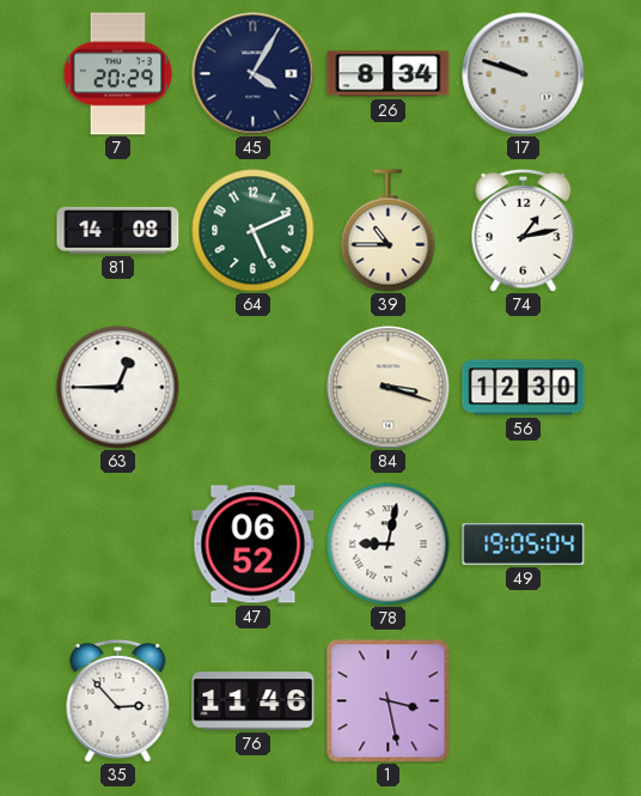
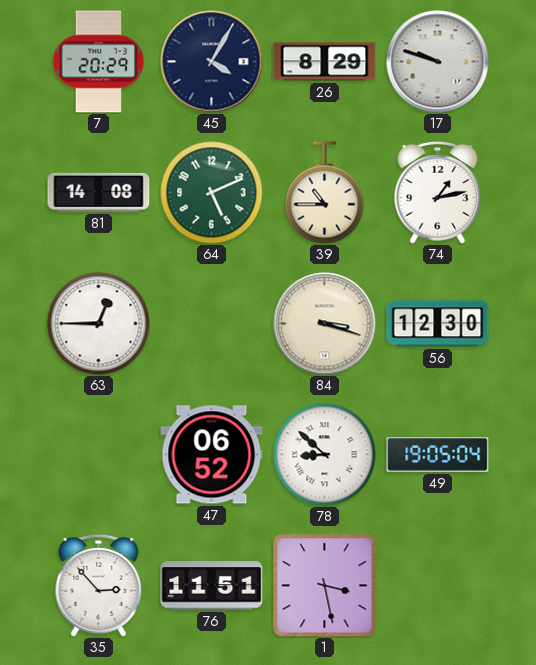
26: 8:34 -> 8:29
78: 9:02 -> 8:52
76: 11:46 -> 11:51
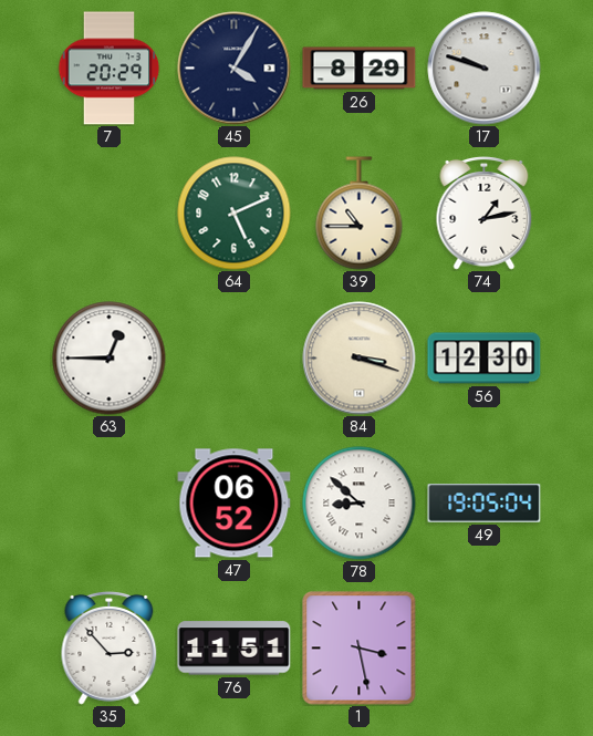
81: 14:08 -> none
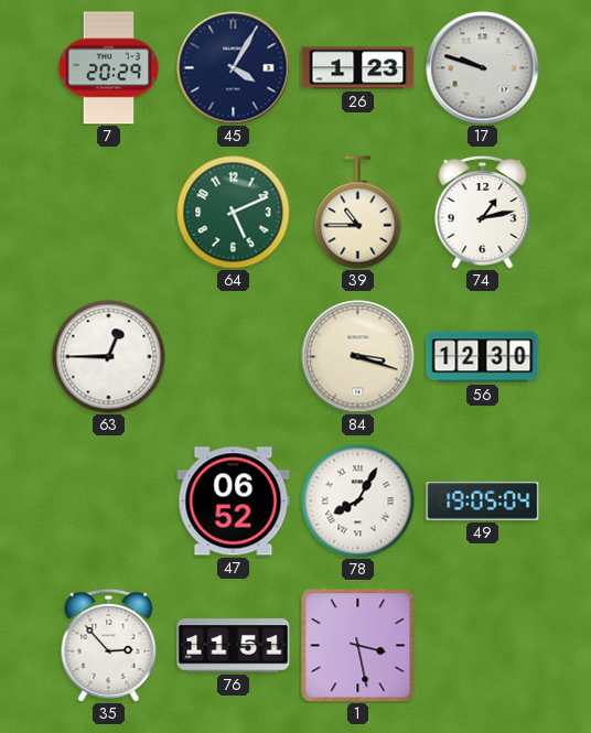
26: 8:29 -> 1:23
78: 8:52 -> 8:05
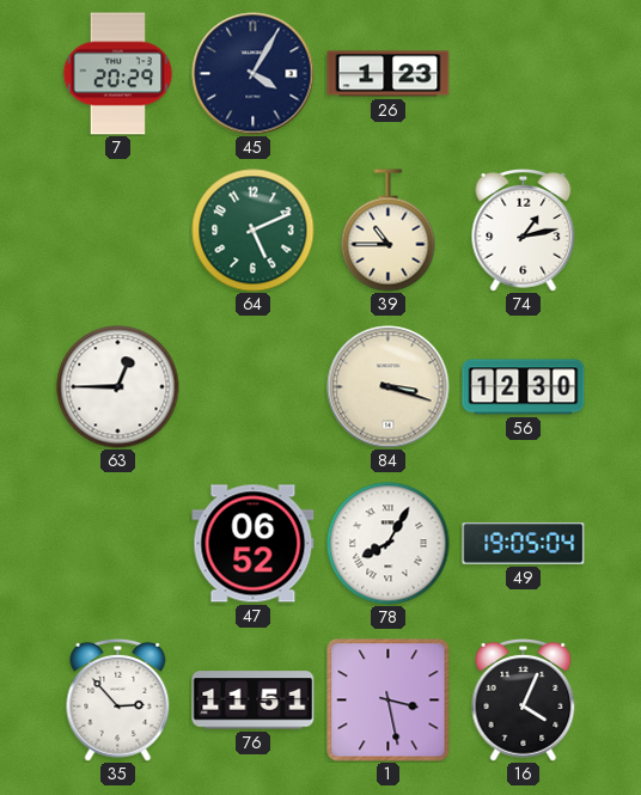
17: 9:48 -> none
16: none -> 4:04
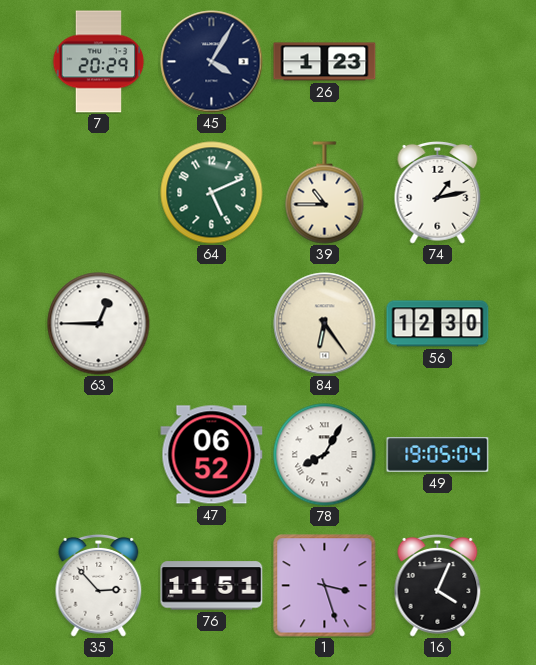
84: 3:18 -> 6:24
1: 3:28 -> 3:27
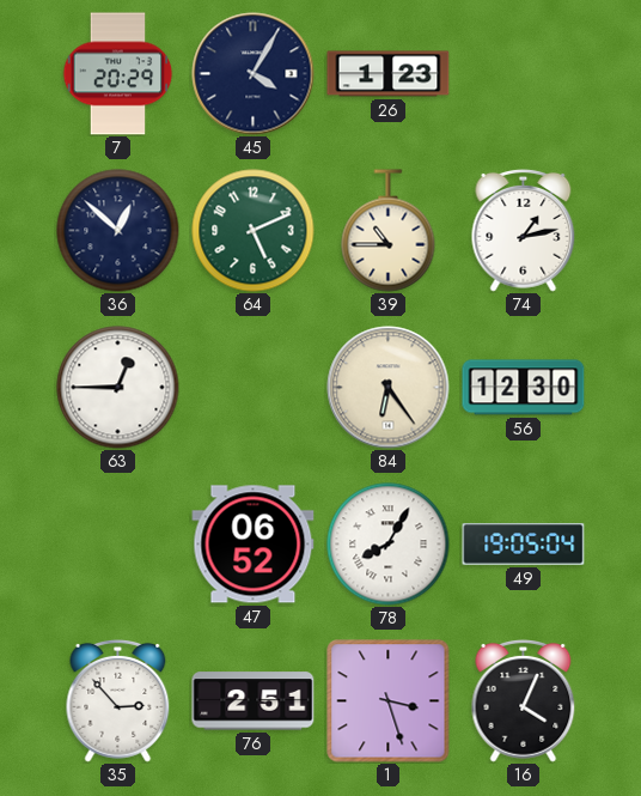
36: none -> 12:52
76: 11:51 -> 2:51
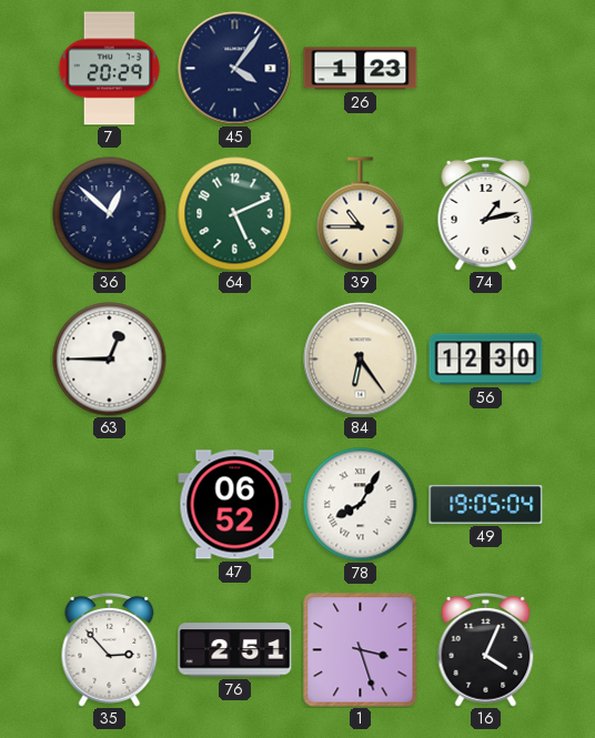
45: 4:05 -> 4:06
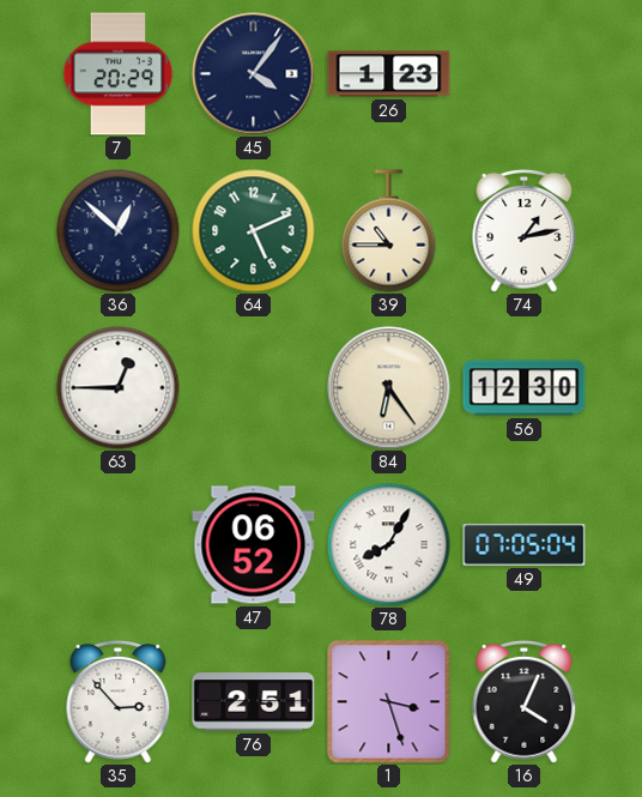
49: 19:05 -> 07:05
